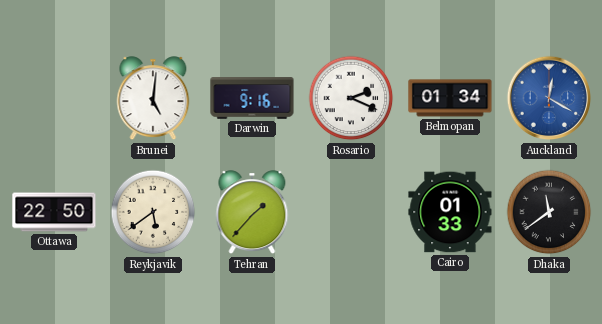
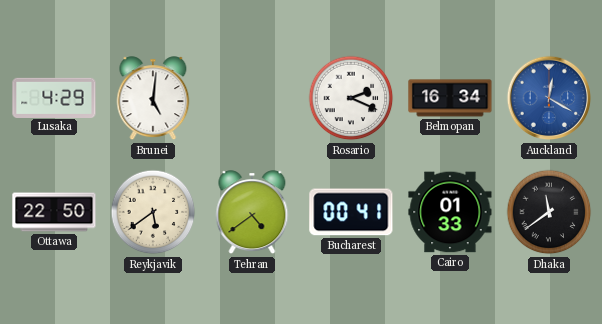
Lusaka: none -> 4:29
Darwin: 9:16 -> none
Belmopan: 01:34 -> 16:34
Tehran: 1:37 -> 4:39
Bucharest: none -> 00:41
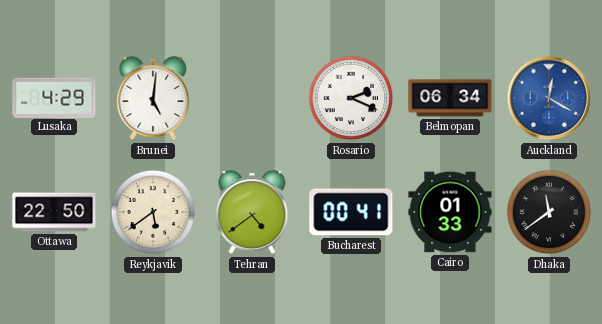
Belmopan: 16:34 -> 06:34
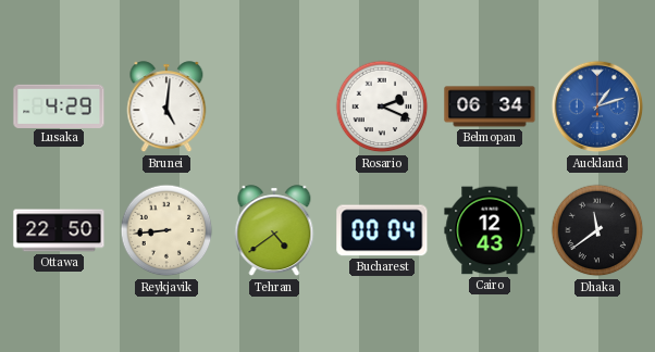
Auckland: 12:20 -> 1:12
Reykjavik: 5:39 -> 8:44
Bucharest: 00:41 -> 00:04
Cairo: 01:33 -> 12:43
